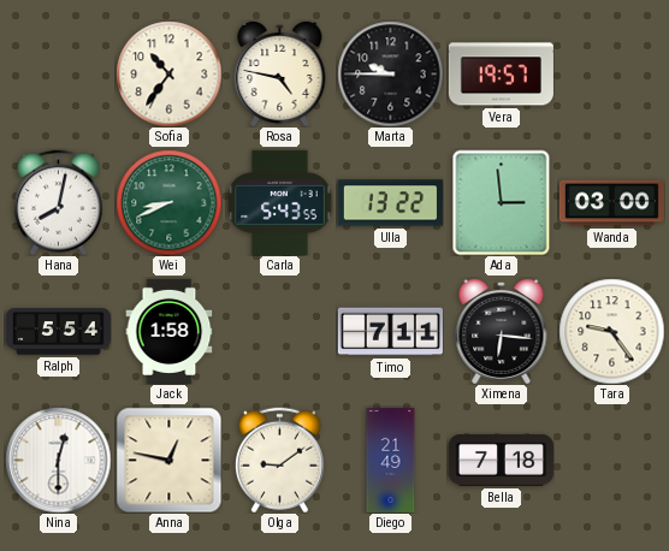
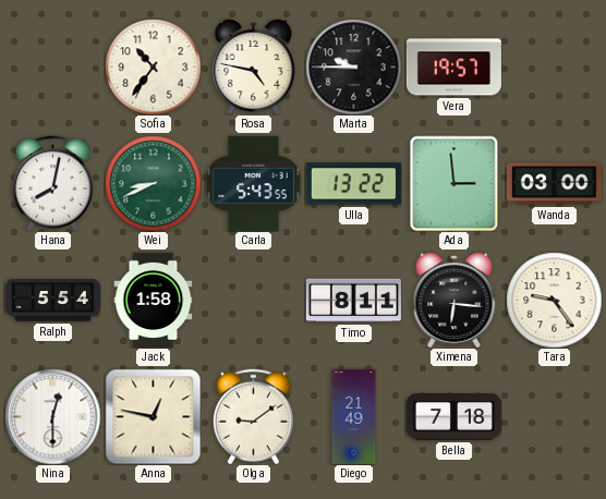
Timo: 7:11 -> 8:11
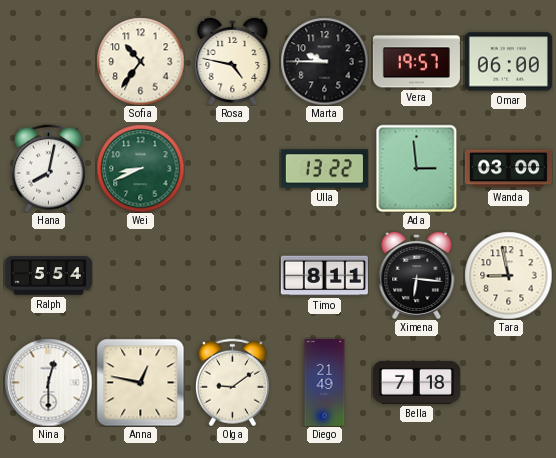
Omar: none -> 06:00
Carla: 5:43 -> none
Jack: 1:58 -> none
Tara: 9:24 -> 8:58
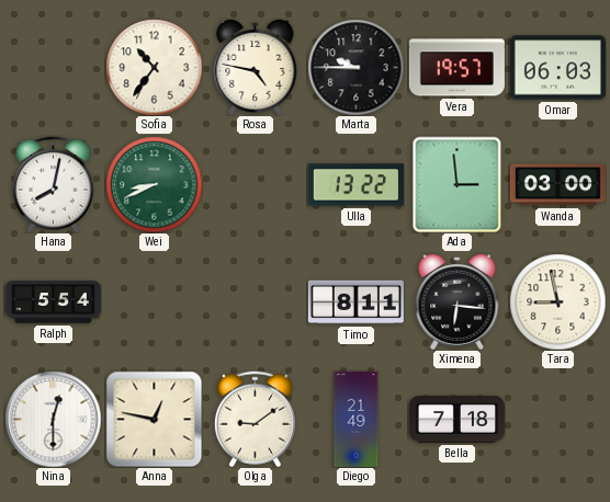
Omar: 06:00 -> 06:03
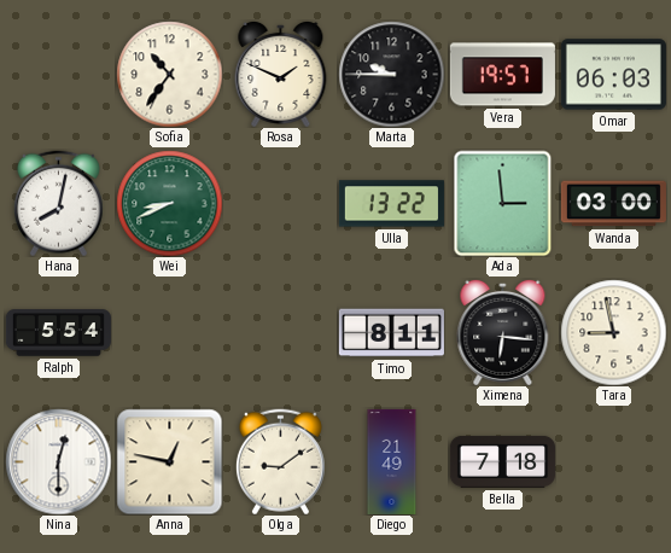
Rosa: 4:47 -> 1:49
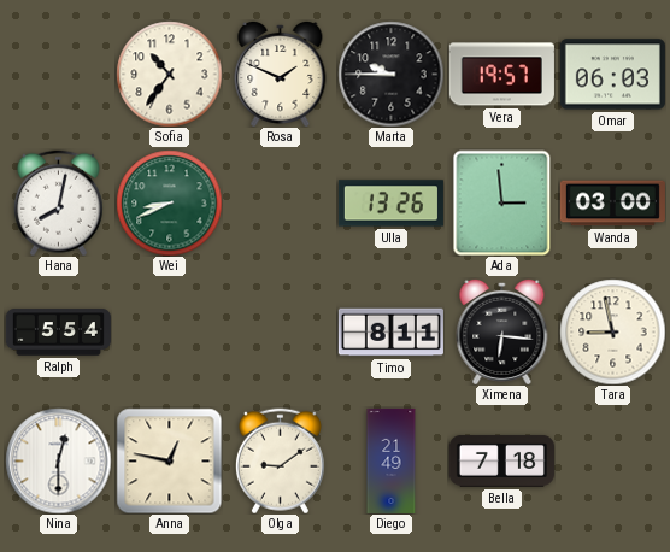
Ulla: 13:22 -> 13:26
